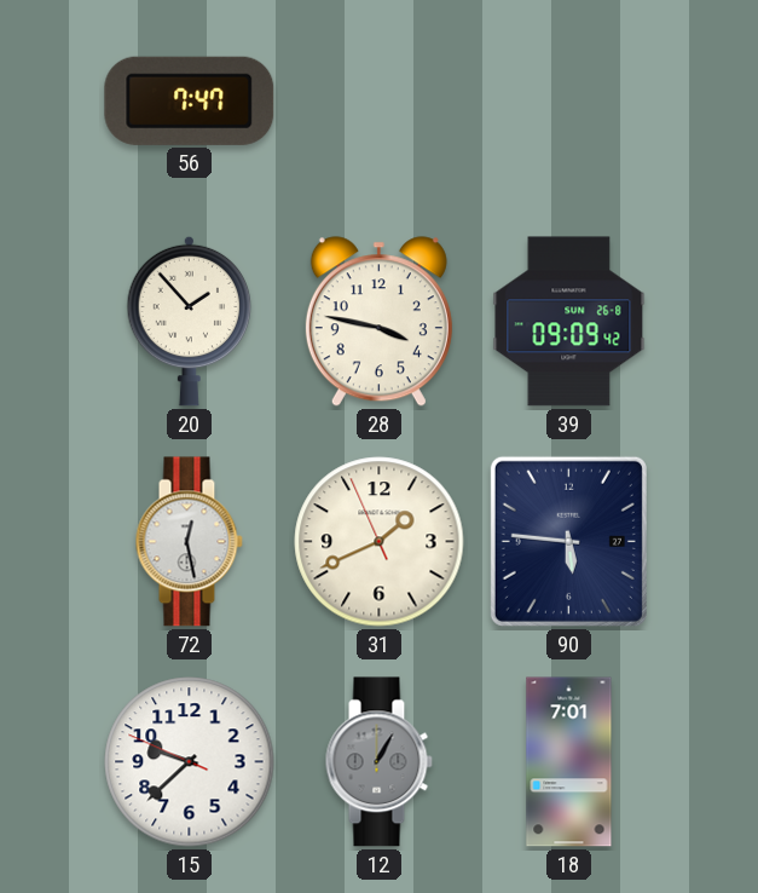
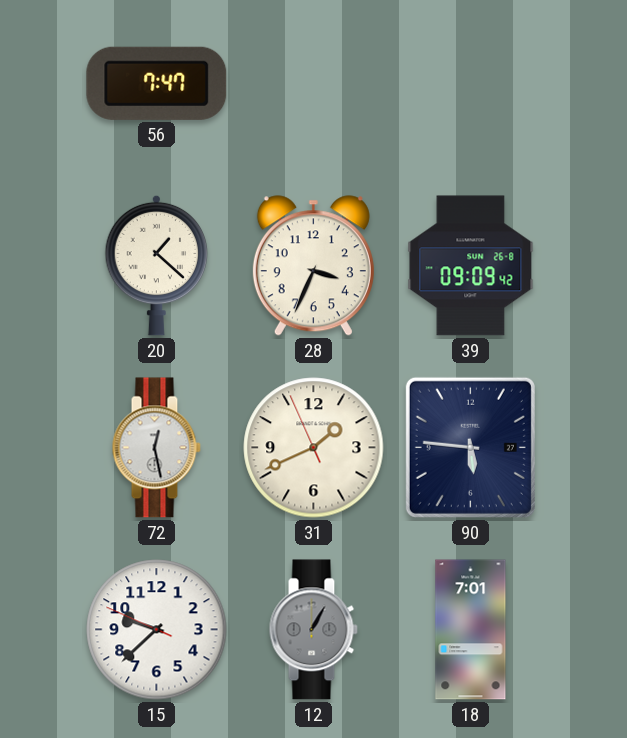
20: 1:53 -> 1:22
28: 3:47 -> 3:34
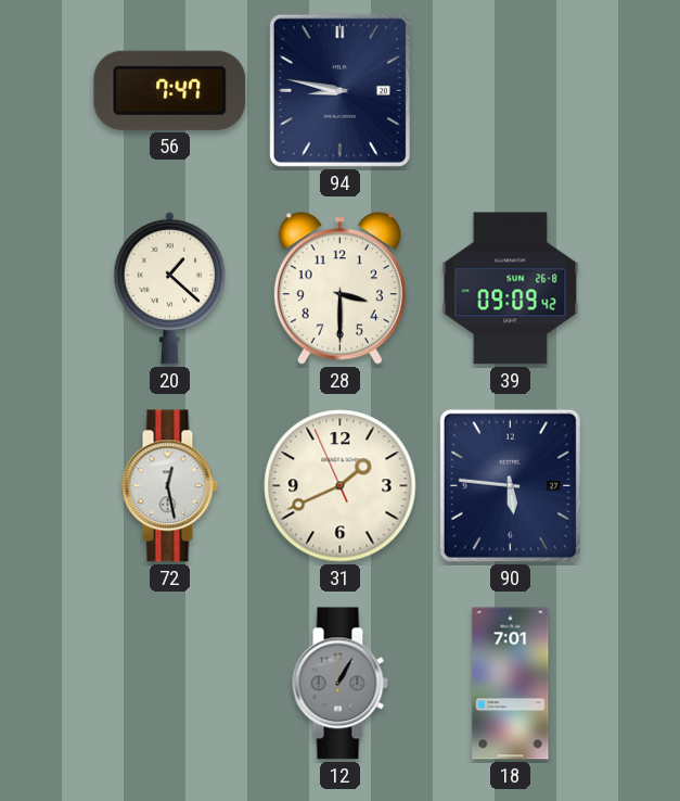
94: none -> 8:47
28: 3:34 -> 3:30
15: 9:37 -> none
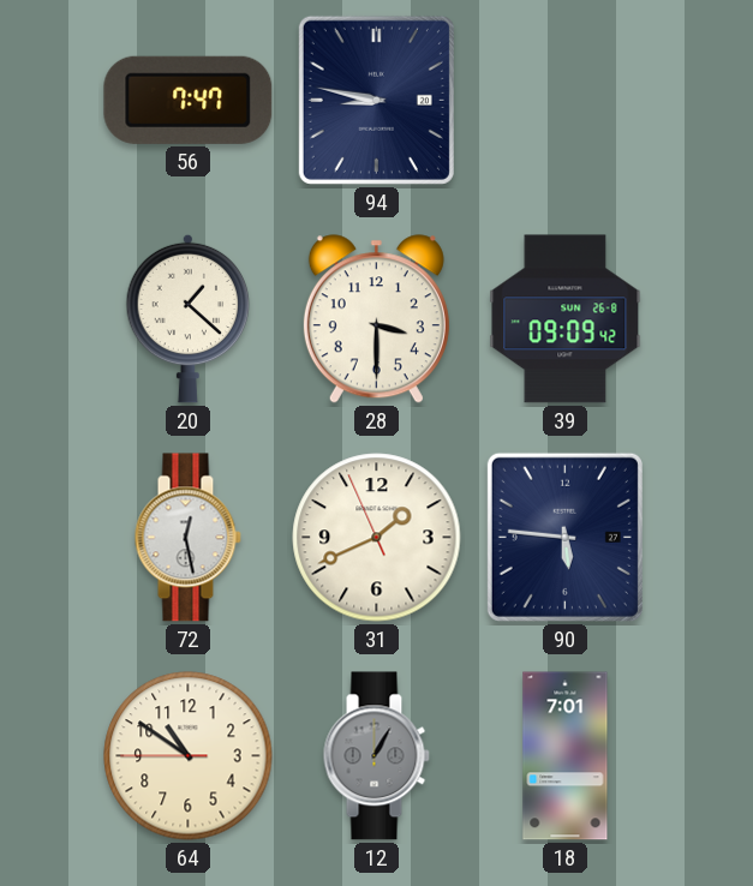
64: none -> 10:50
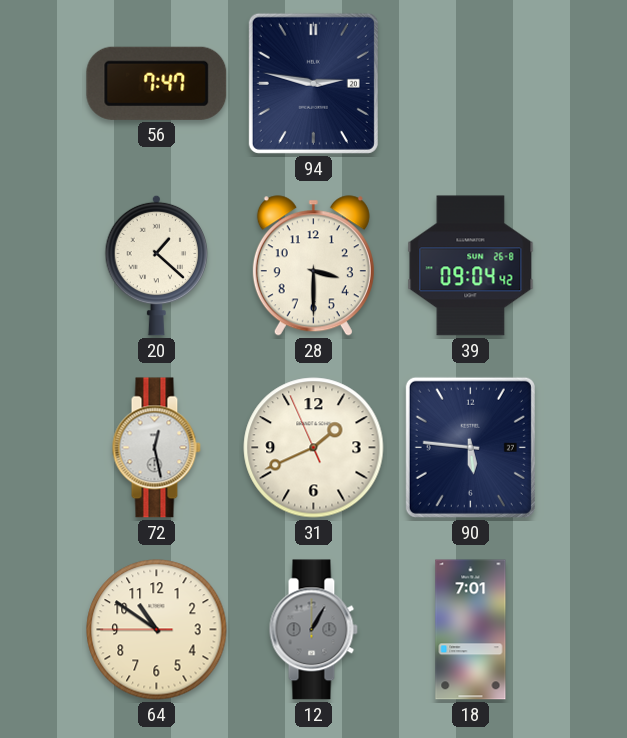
94: 8:47 -> 2:47
39: 09:09 -> 09:04
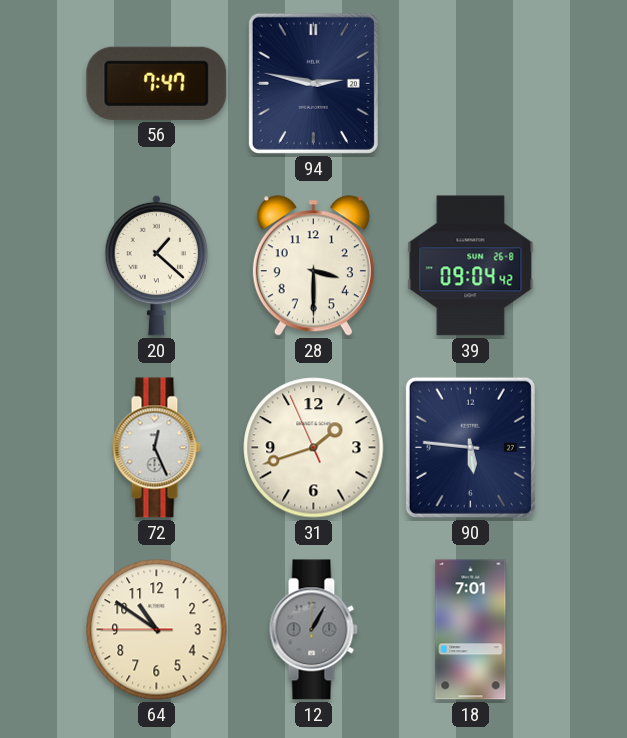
72: 12:28 -> 12:26
31: 1:40 -> 1:41
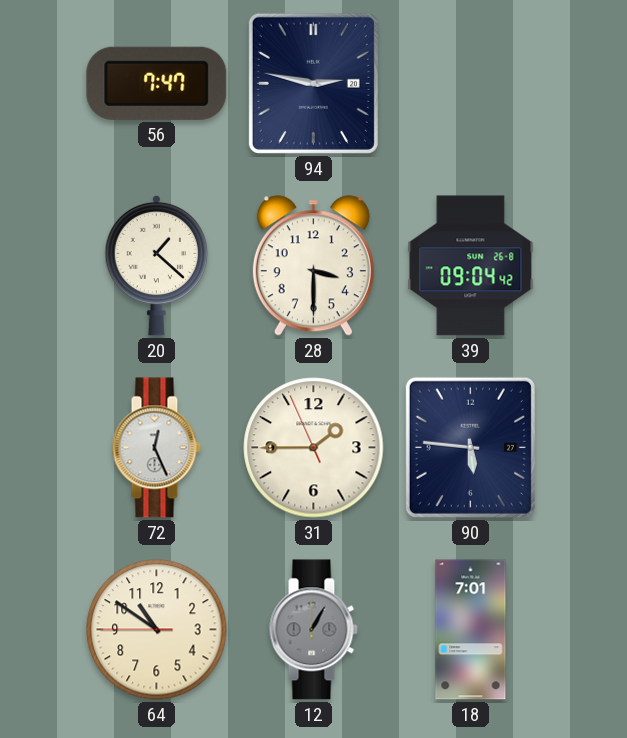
31: 1:41 -> 1:44
